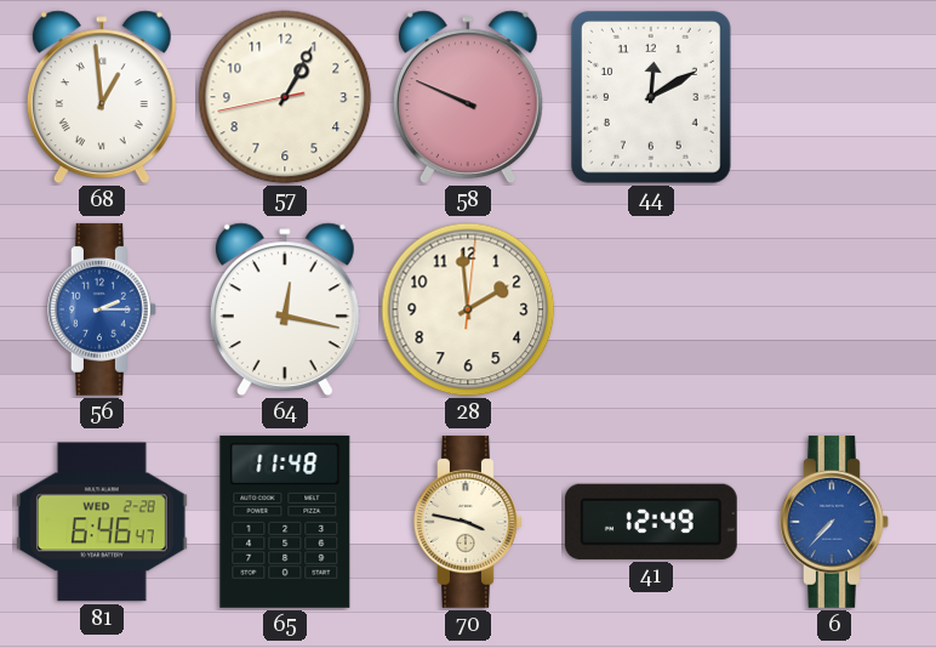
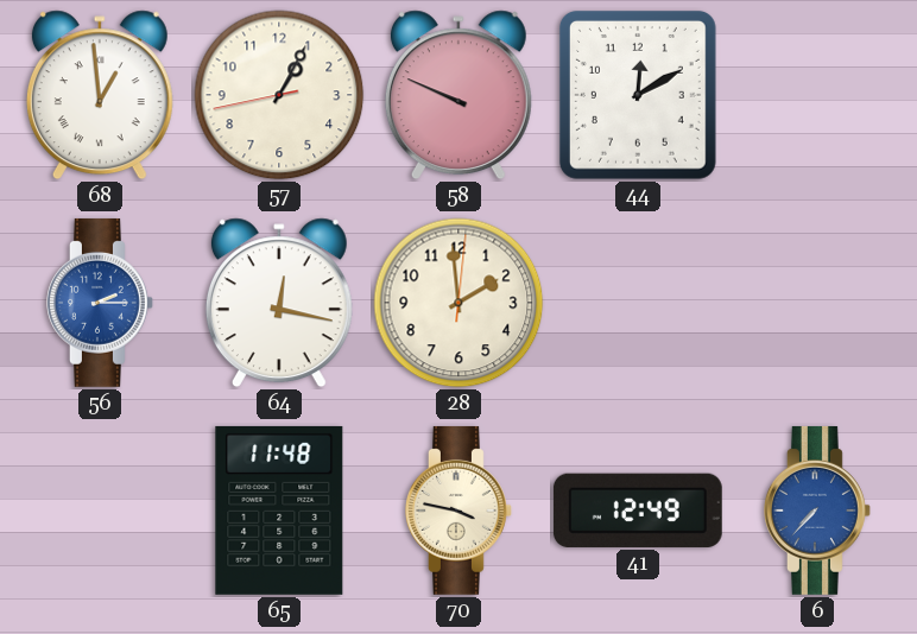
81: 6:46 -> none
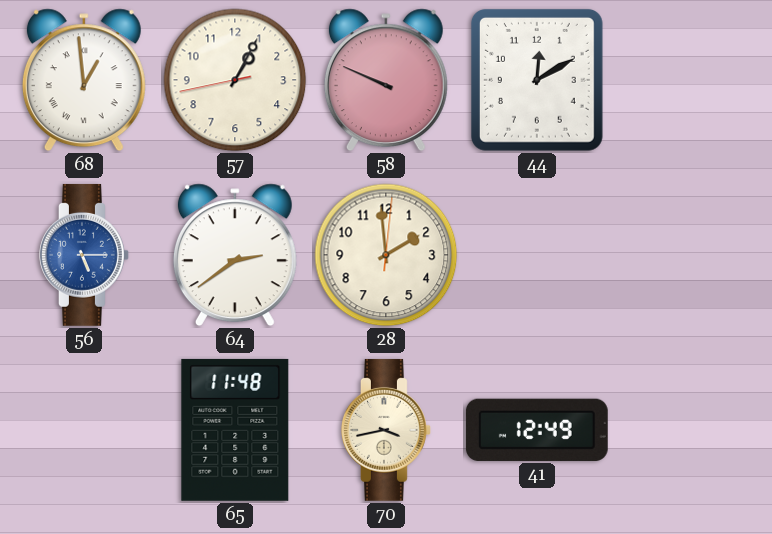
56: 2:15 -> 5:15
64: 12:17 -> 2:39
70: 3:47 -> 3:43
6: 7:37 -> none
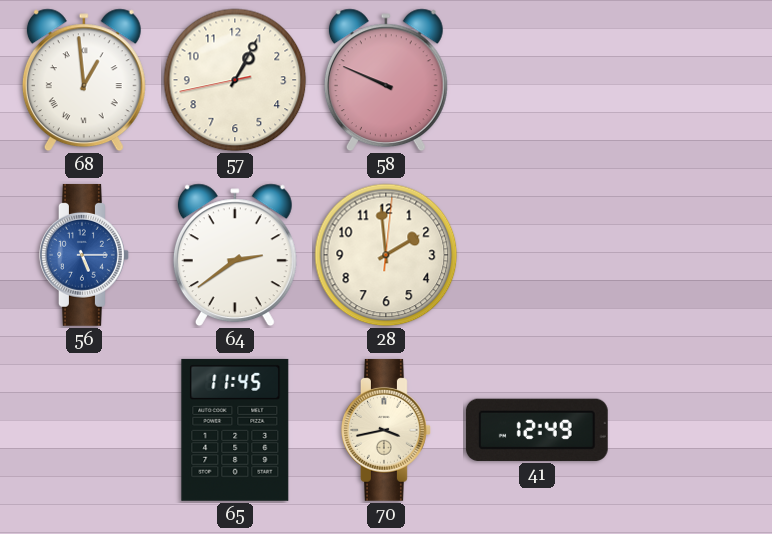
44: 12:10 -> none
65: 11:48 -> 11:45
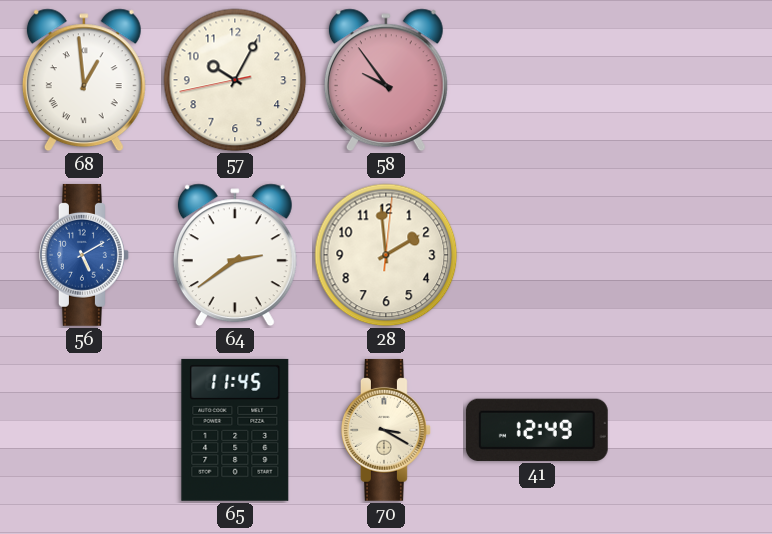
57: 1:04 -> 10:04
58: 9:49 -> 9:54
56: 5:15 -> 5:10
70: 3:43 -> 3:20
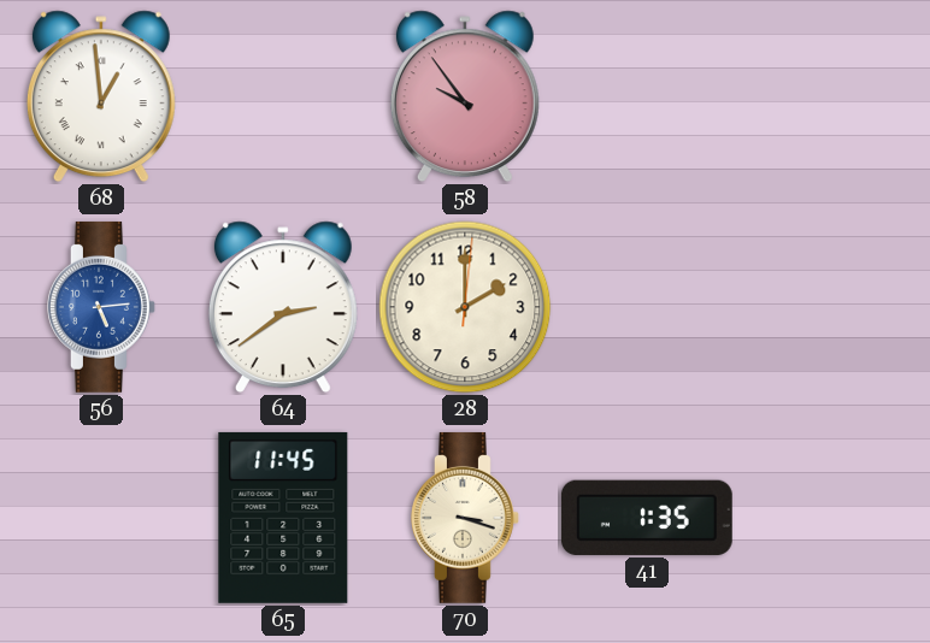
57: 10:04 -> none
56: 5:10 -> 5:14
28: 1:59 -> 2:00
70: 3:20 -> 3:18
41: 12:49 -> 1:35
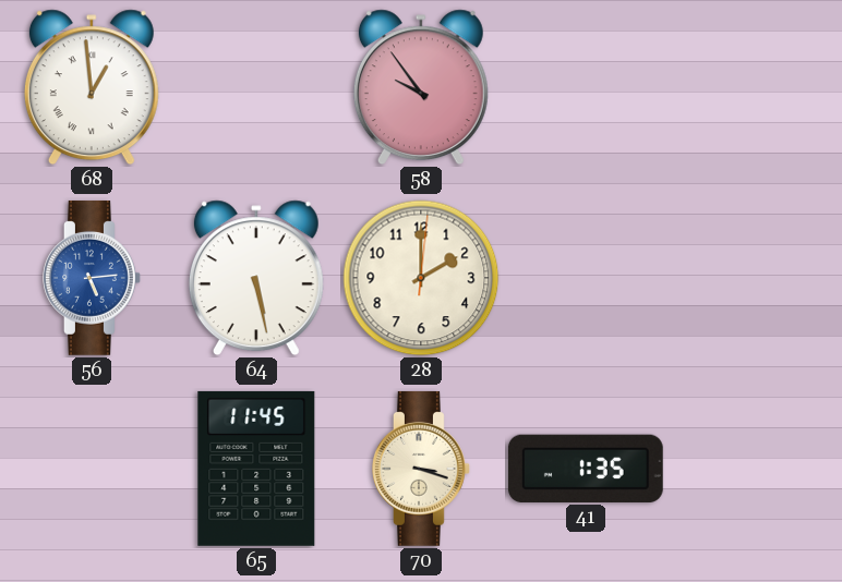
64: 2:39 -> 5:28
